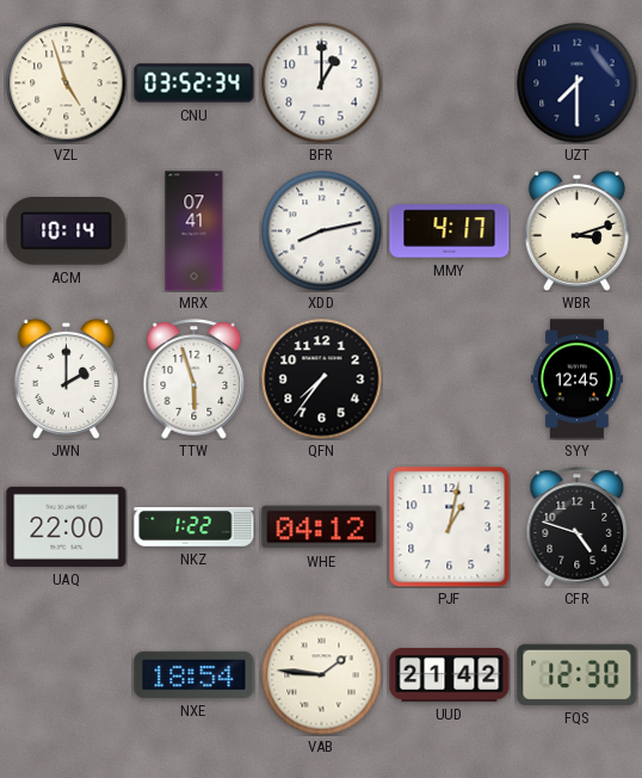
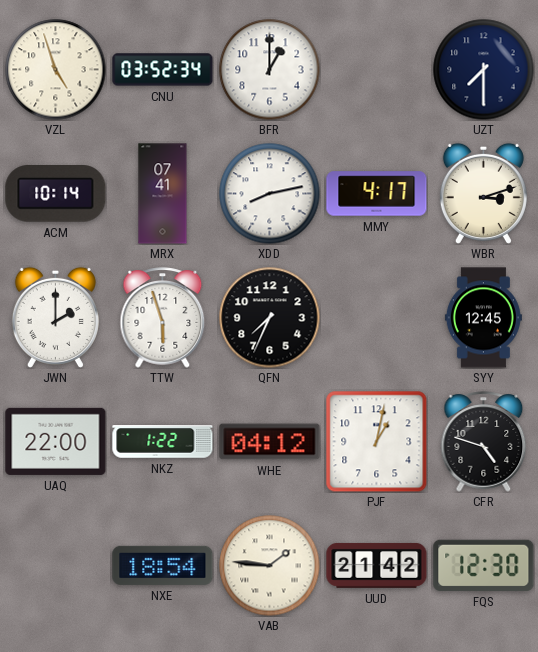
QFN: 7:36 -> 7:34
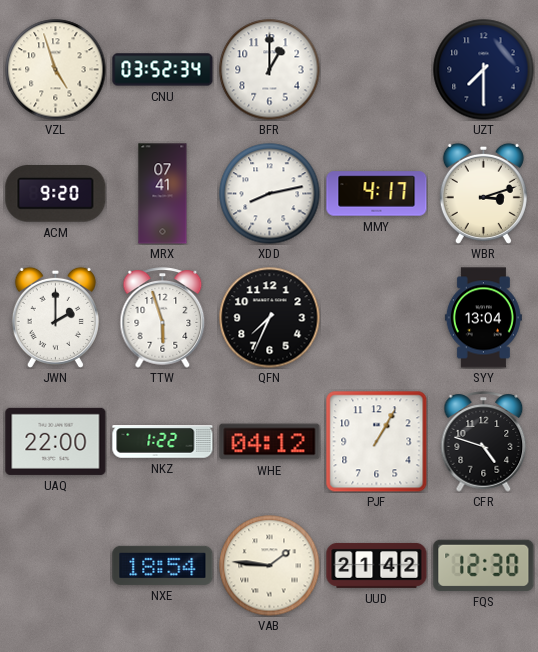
ACM: 10:14 -> 9:20
SYY: 12:45 -> 13:04
PJF: 1:02 -> 1:05
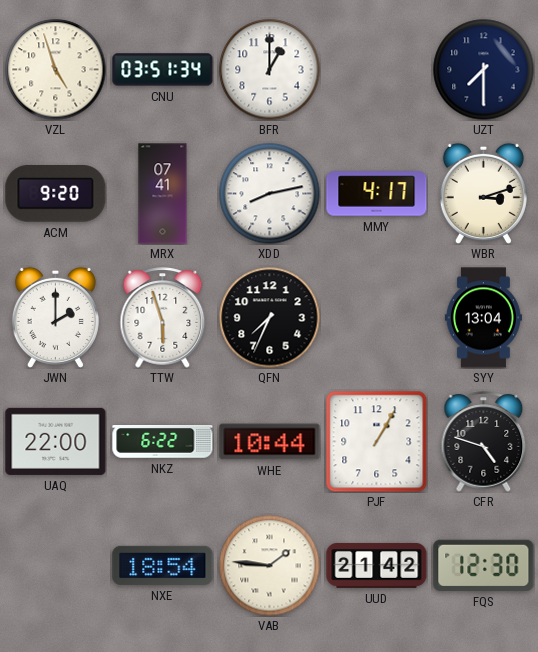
CNU: 03:52 -> 03:51
NKZ: 1:22 -> 6:22
WHE: 04:12 -> 10:44
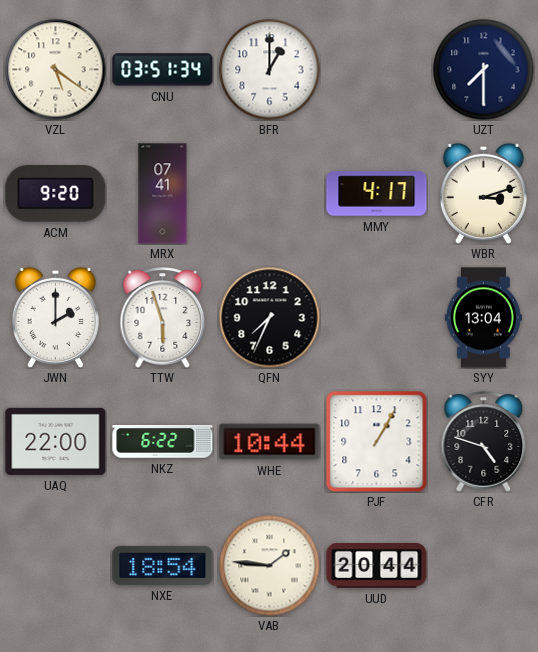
VZL: 4:57 -> 5:21
XDD: 8:13 -> none
UUD: 21:42 -> 20:44
FQS: 12:30 -> none
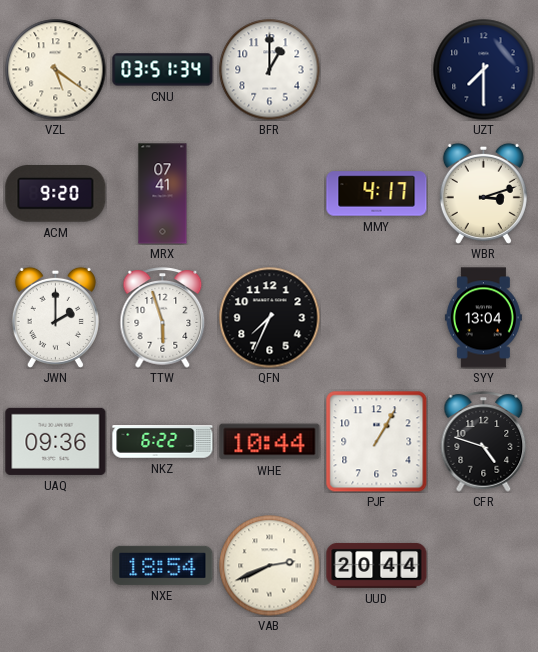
UAQ: 22:00 -> 09:36
VAB: 1:46 -> 2:41
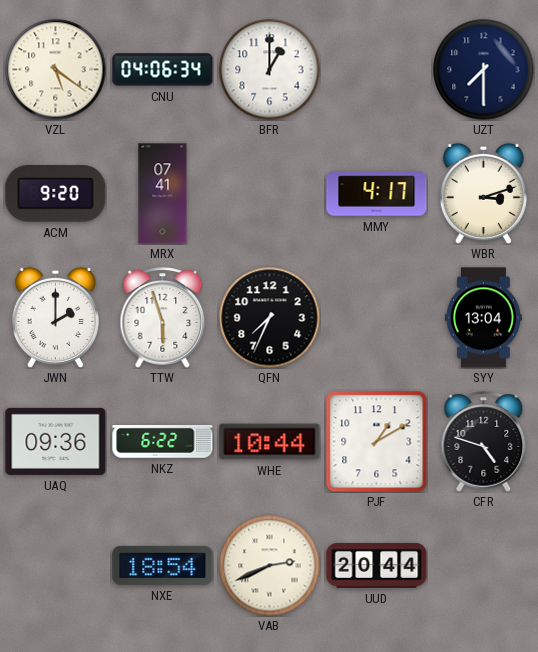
CNU: 03:51 -> 04:06
PJF: 1:05 -> 1:10
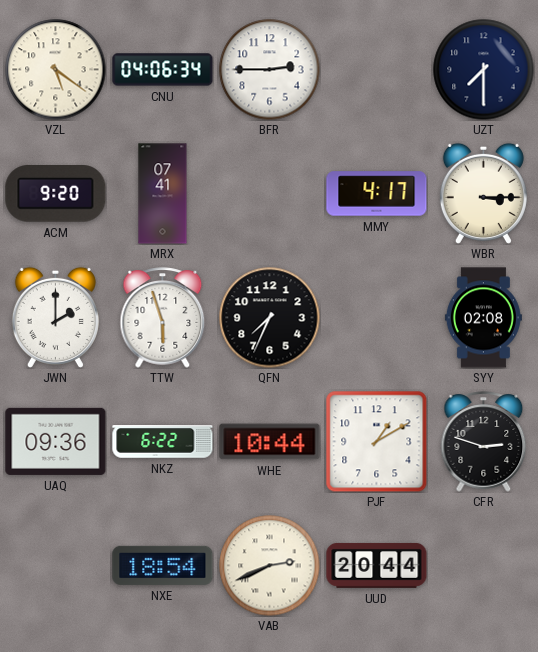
BFR: 1:00 -> 2:45
WBR: 3:12 -> 3:15
SYY: 13:04 -> 02:08
CFR: 4:48 -> 2:48
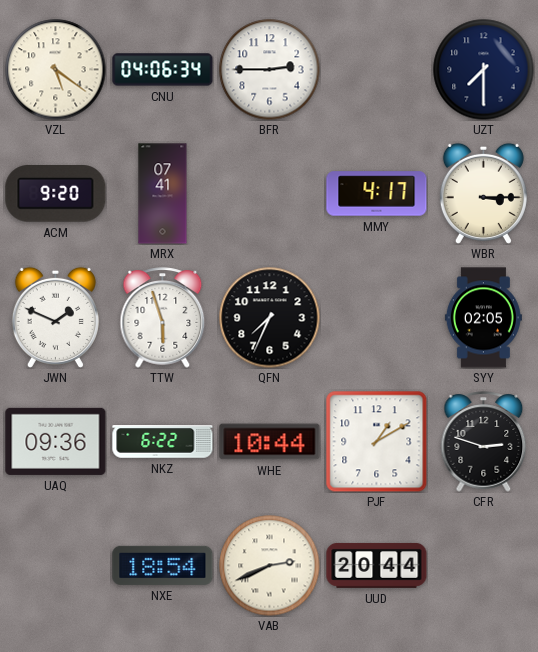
JWN: 2:00 -> 1:49
SYY: 02:08 -> 02:05
